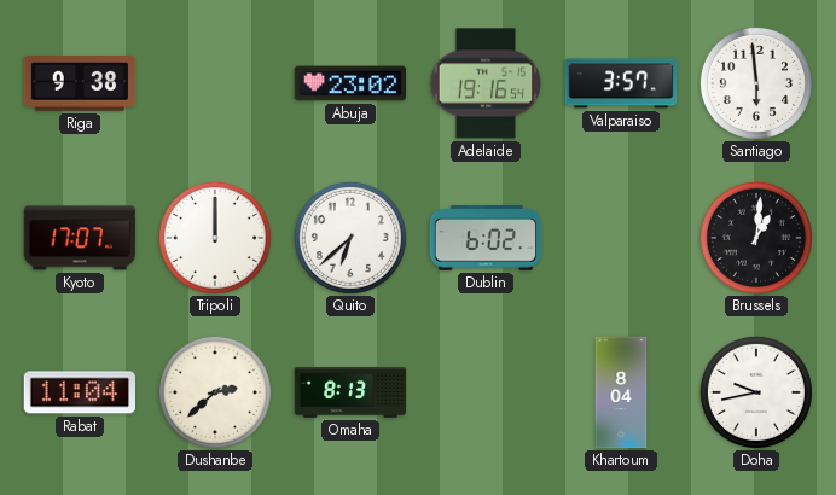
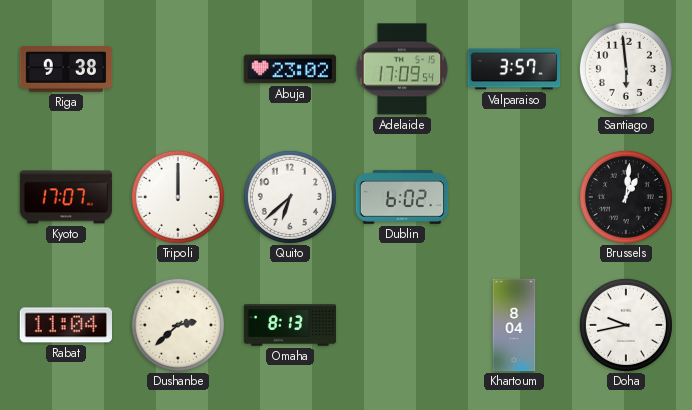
Adelaide: 19:16 -> 17:09
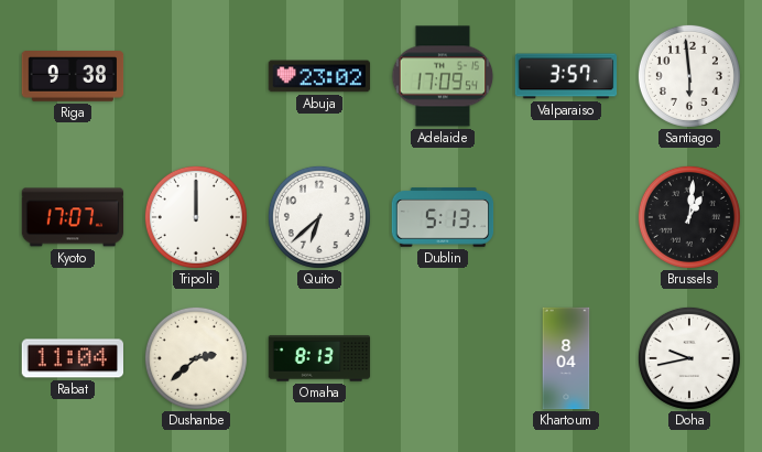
Dublin: 6:02 -> 5:13
